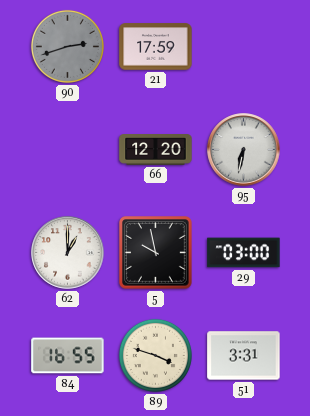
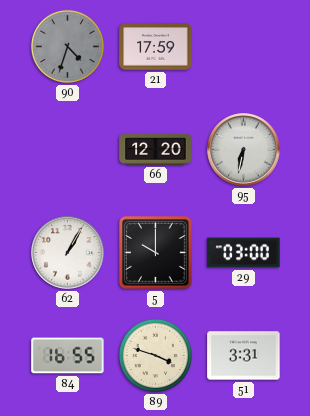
90: 2:42 -> 4:33
62: 1:00 -> 1:05
5: 9:58 -> 10:00
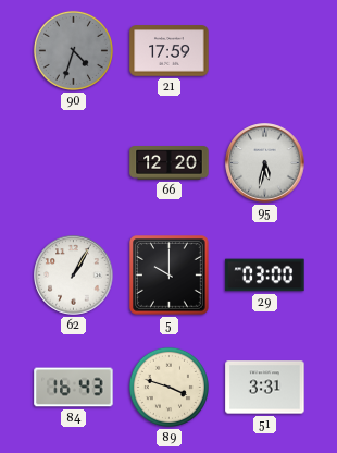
95: 6:32 -> 5:32
84: 16:55 -> 16:43
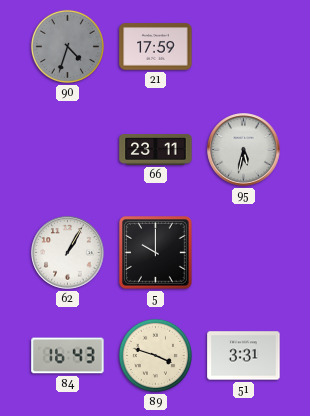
66: 12:20 -> 23:11
29: 03:00 -> none
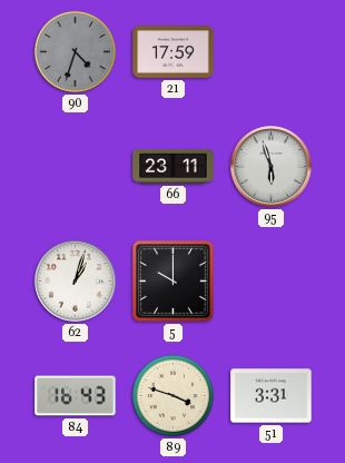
95: 5:32 -> 5:57
62: 1:05 -> 1:03
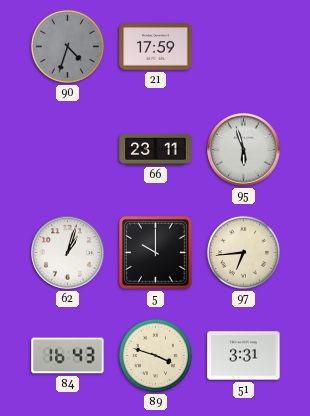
97: none -> 6:44
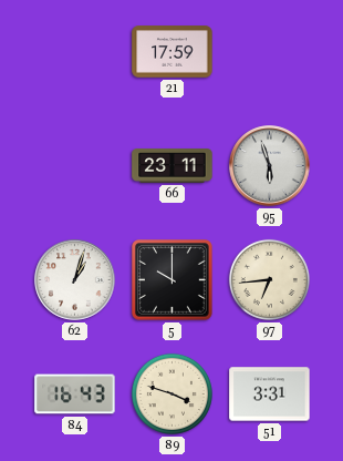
90: 4:33 -> none
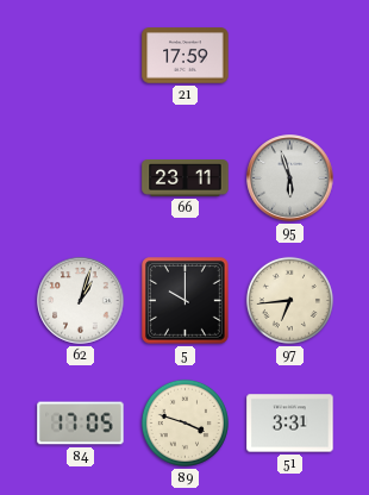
84: 16:43 -> 17:05
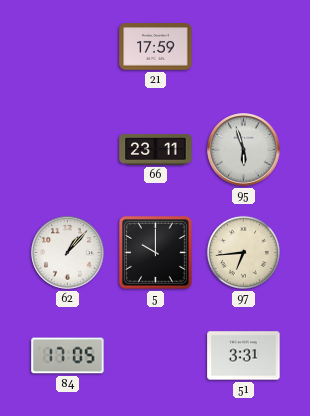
62: 1:03 -> 1:07
89: 3:48 -> none
